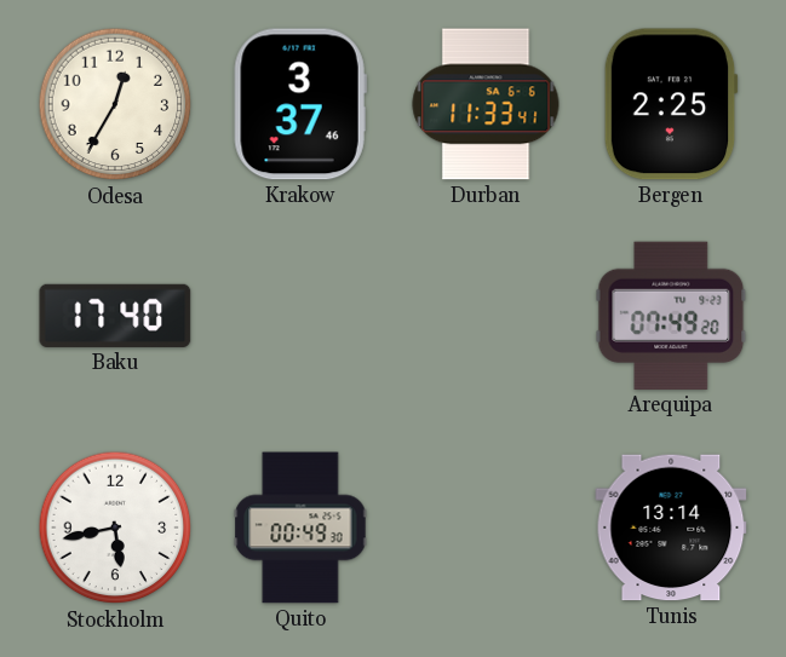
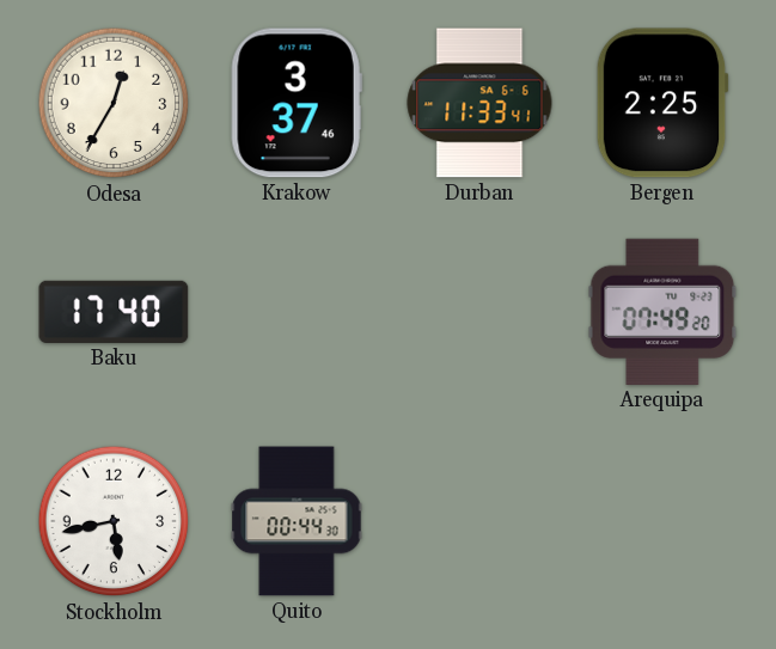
Quito: 00:49 -> 00:44
Tunis: 13:14 -> none
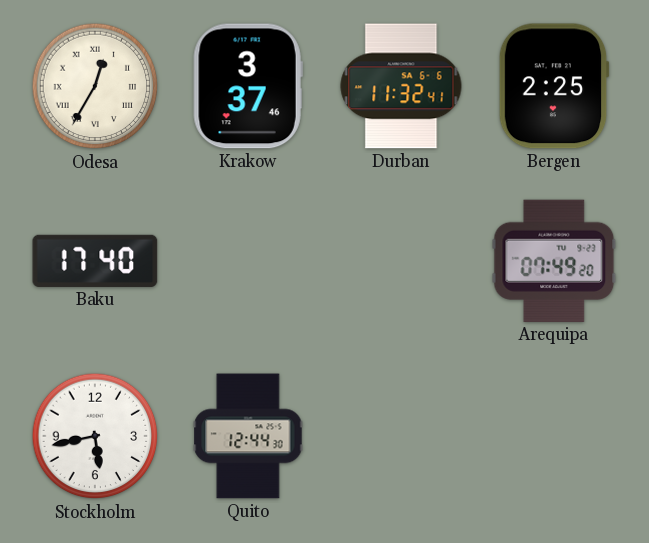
Odesa numerals: Arabic -> Roman
Durban: 11:33 -> 11:32
Quito: 00:44 -> 12:44
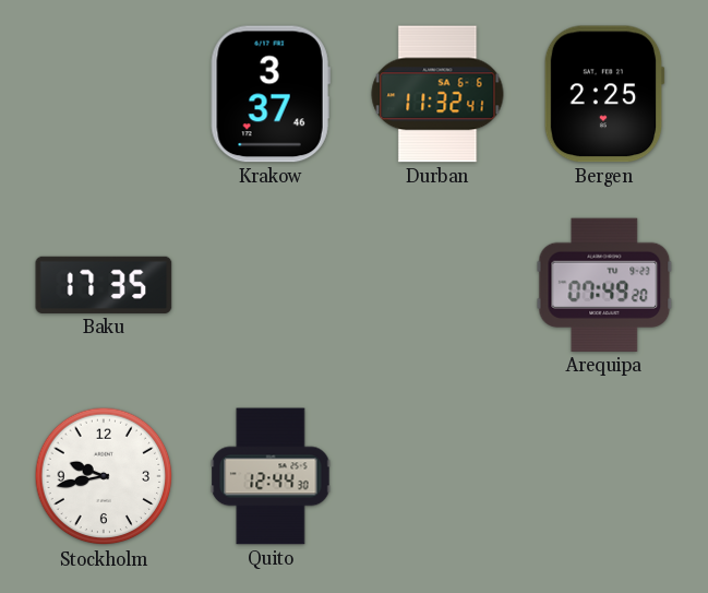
Odesa: 12:35 -> none
Baku: 17:40 -> 17:35
Stockholm: 5:43 -> 9:43
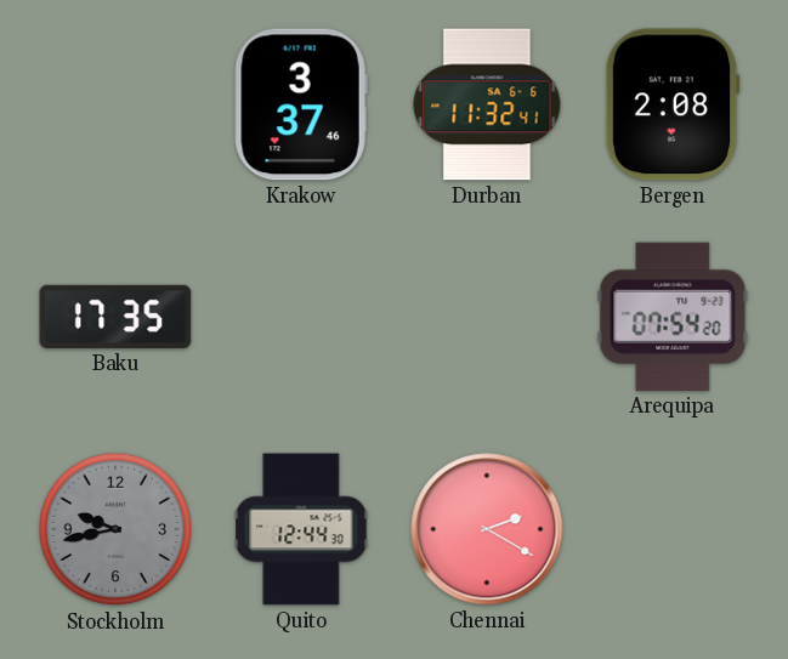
Bergen: 2:25 -> 2:08
Arequipa: 07:49 -> 07:54
Stockholm dial: white -> grey
Chennai: none -> 2:20
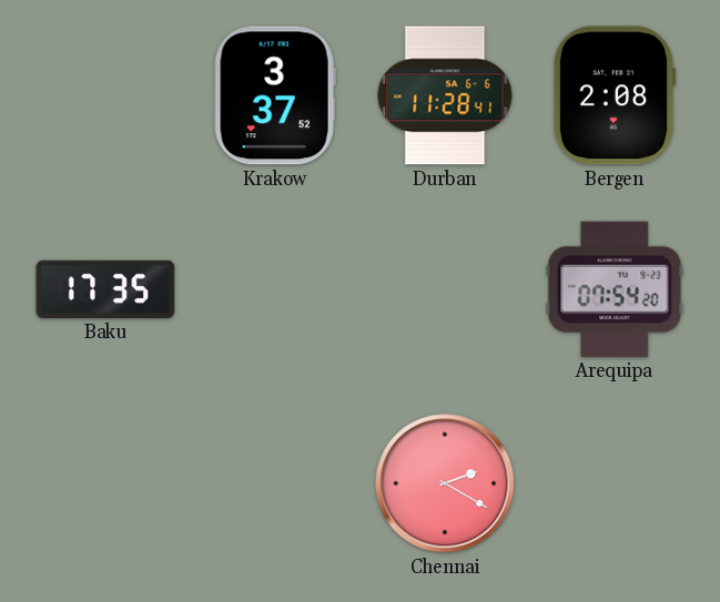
Krakow: 3:37:46 -> 3:37:52
Durban: 11:32 -> 11:28
Stockholm: 9:43 -> none
Quito: 12:44 -> none
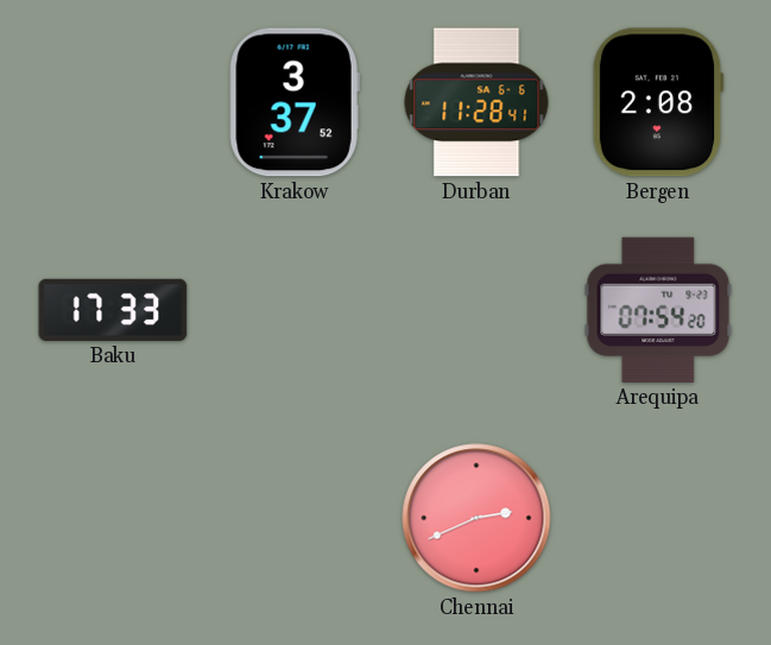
Baku: 17:35 -> 17:33
Chennai: 2:20 -> 2:41
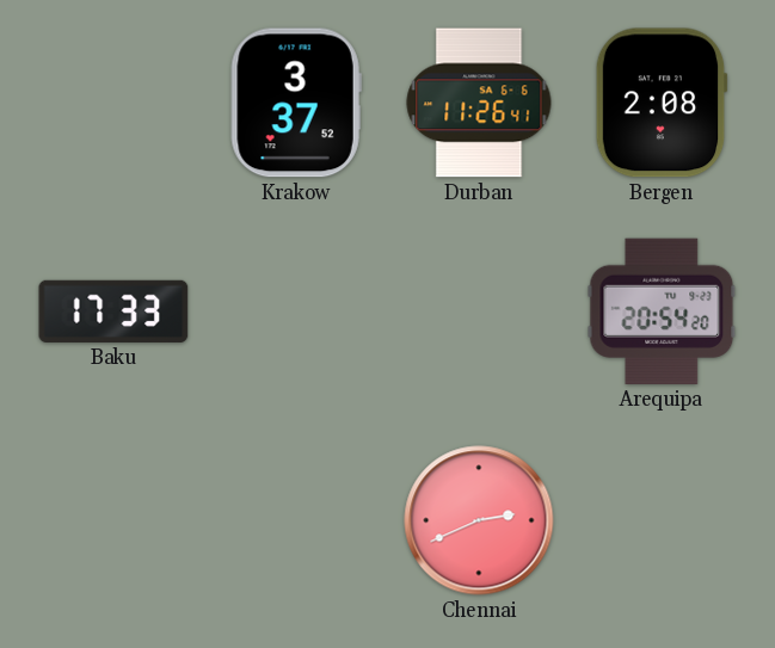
Durban: 11:28 -> 11:26
Arequipa: 07:54 -> 20:54
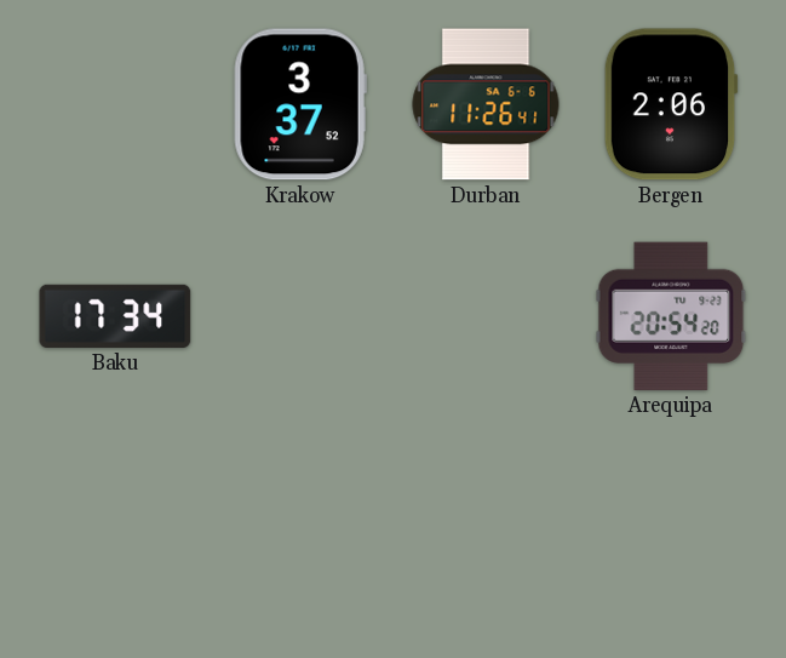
Bergen: 2:08 -> 2:06
Baku: 17:33 -> 17:34
Chennai: 2:41 -> none
